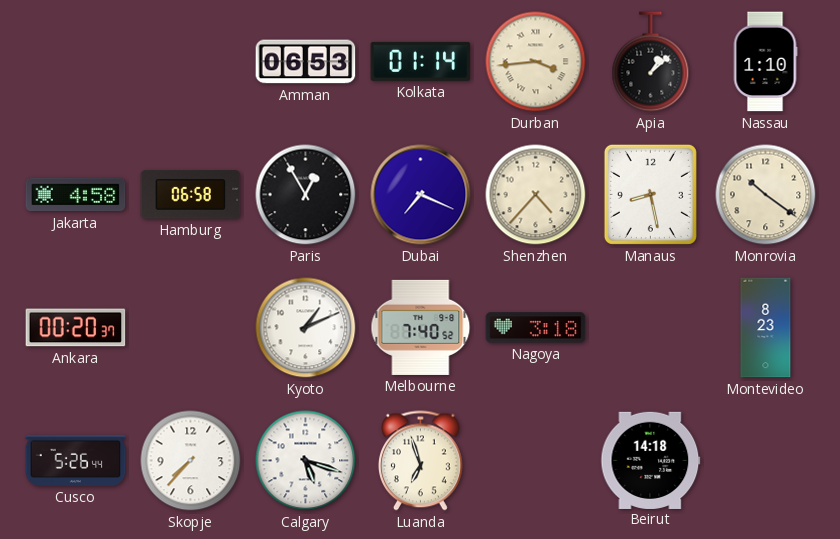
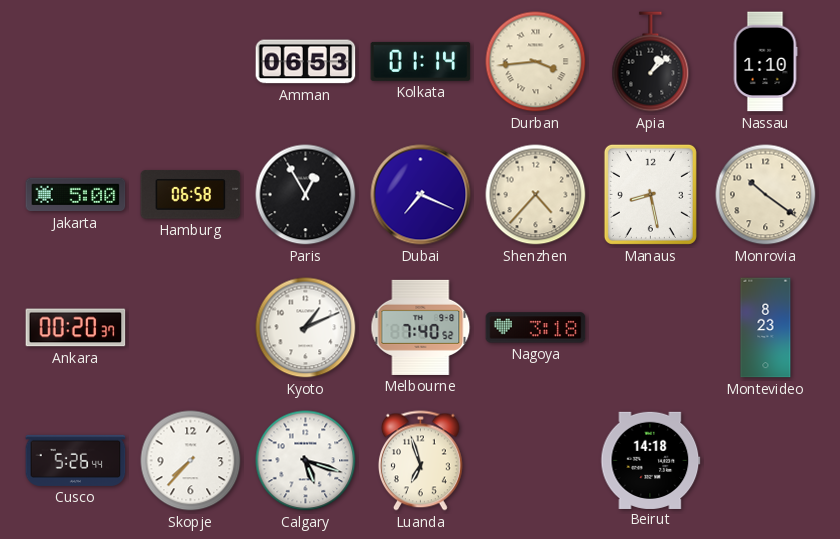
Jakarta: 4:58 -> 5:00
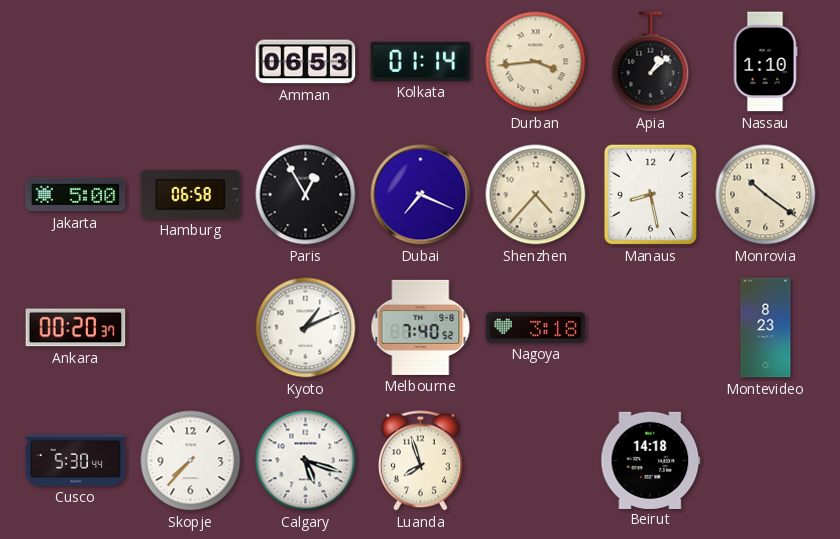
Cusco: 5:26 -> 5:30
Luanda: 6:57 -> 7:57
